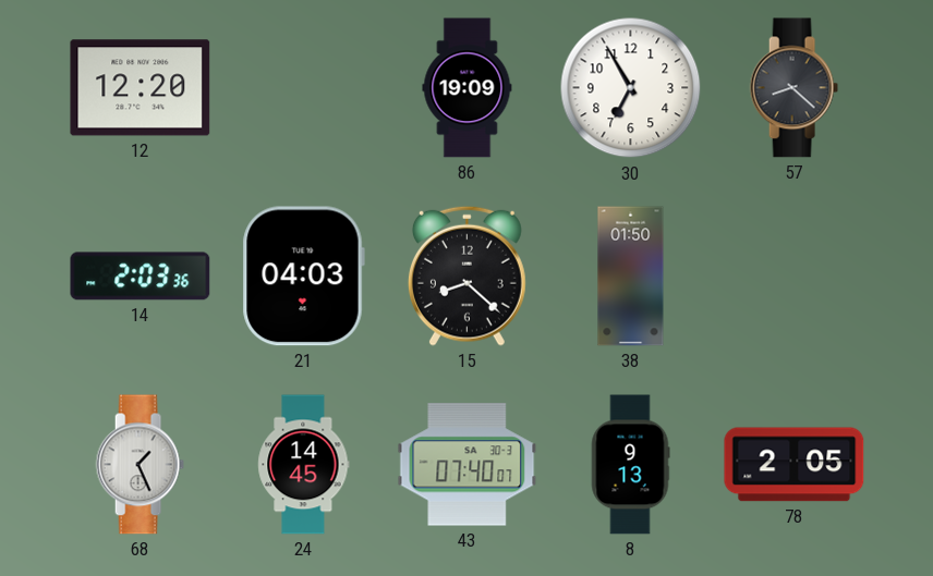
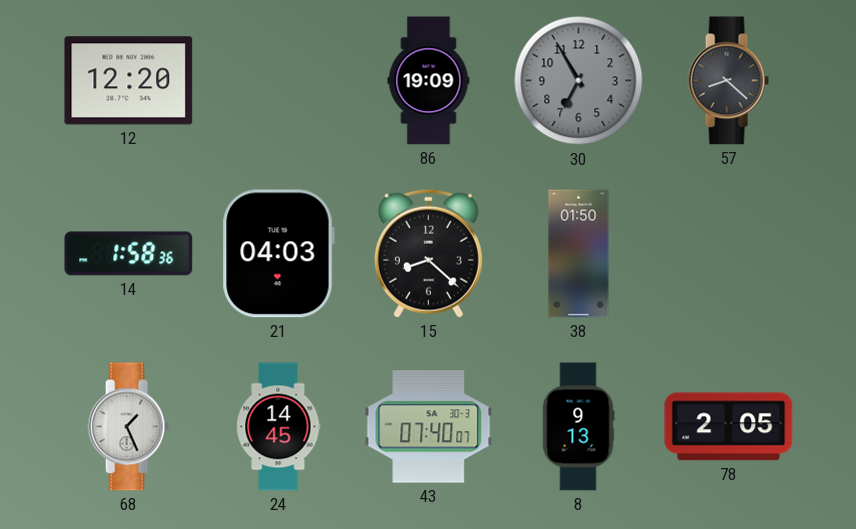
30 dial: white -> grey
14: 2:03 -> 1:58
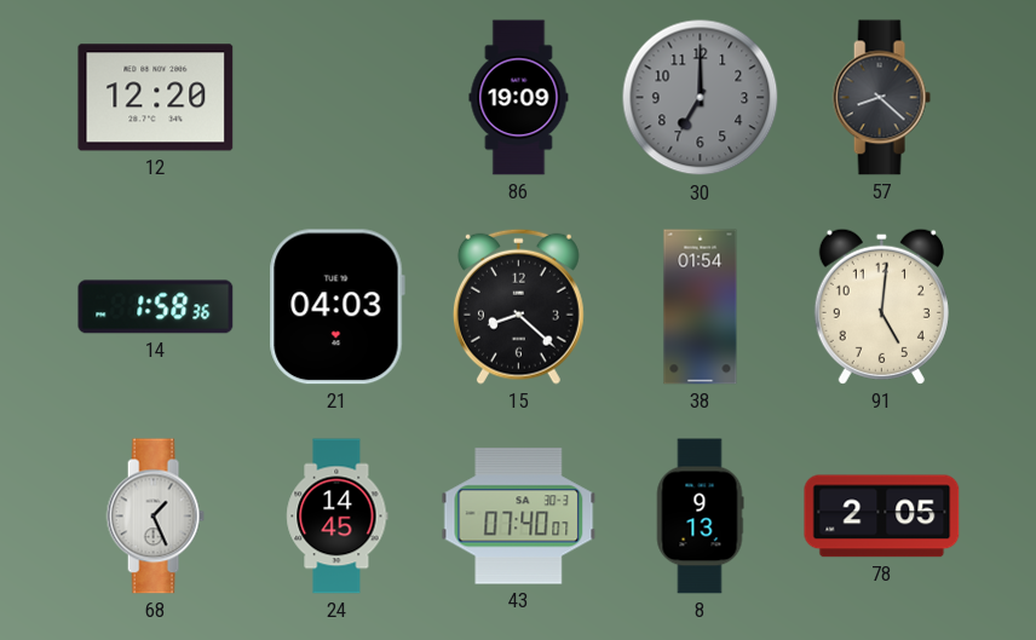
30: 6:55 -> 7:00
38: 01:50 -> 01:54
91: none -> 5:01
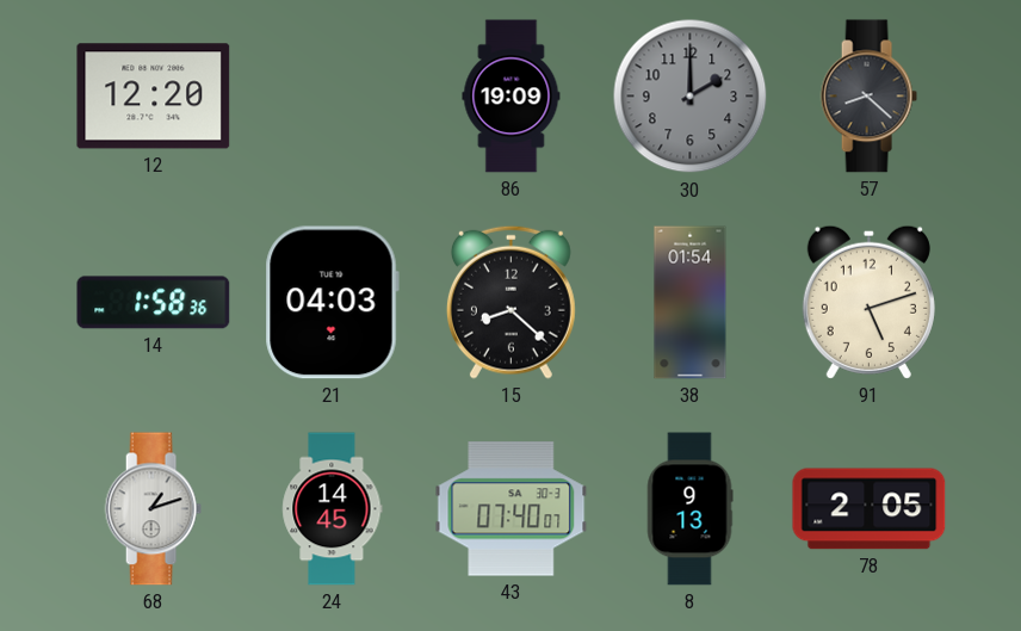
30: 7:00 -> 2:00
91: 5:01 -> 5:12
68: 1:26 -> 1:12
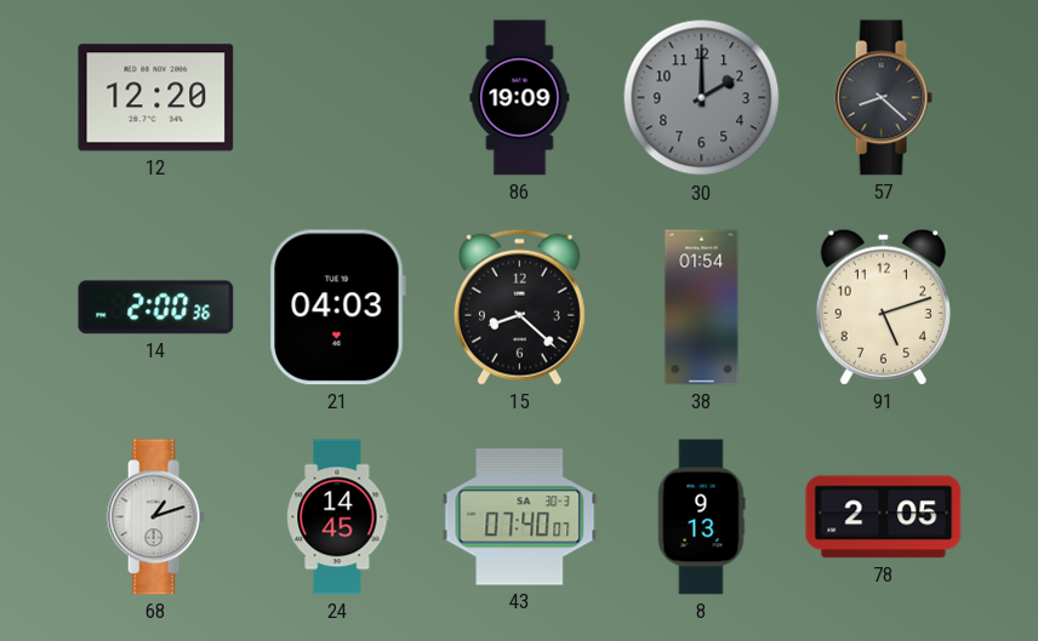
14: 1:58 -> 2:00
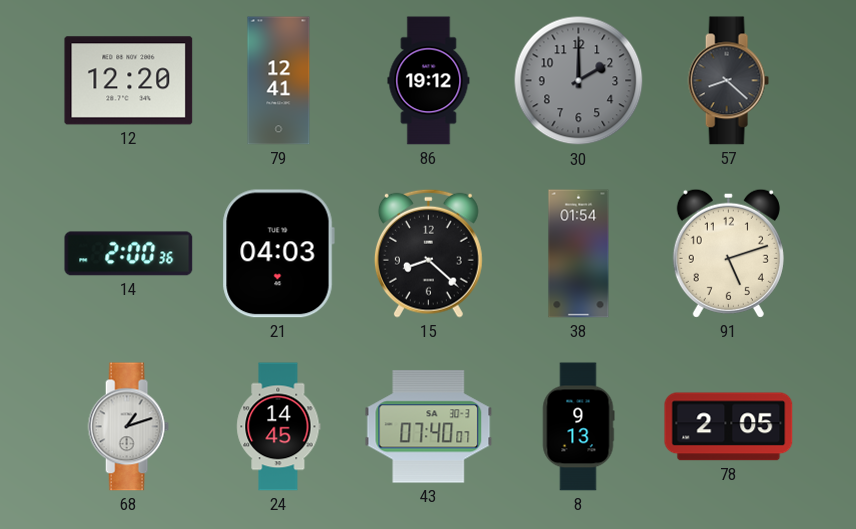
79: none -> 12:41
86: 19:09 -> 19:12
